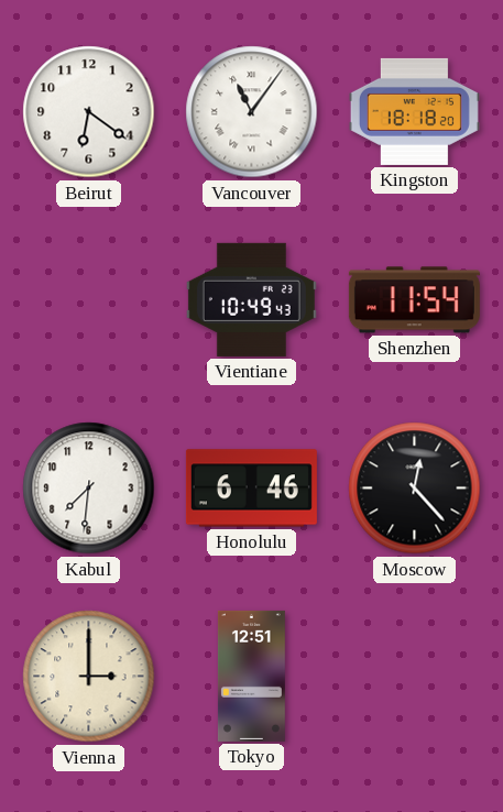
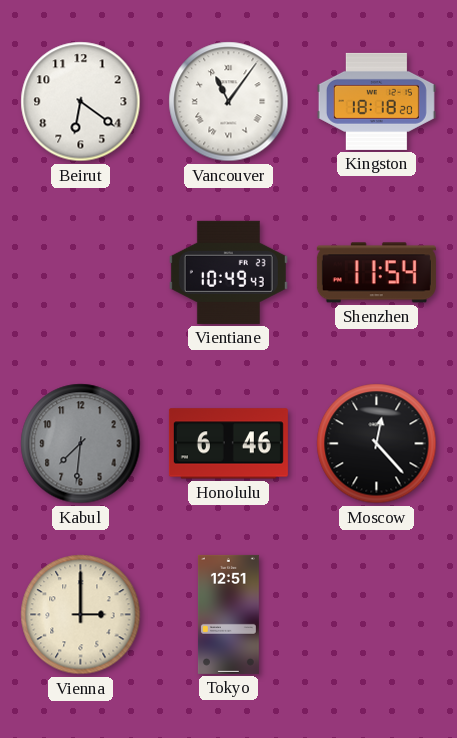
Kabul dial: white -> grey
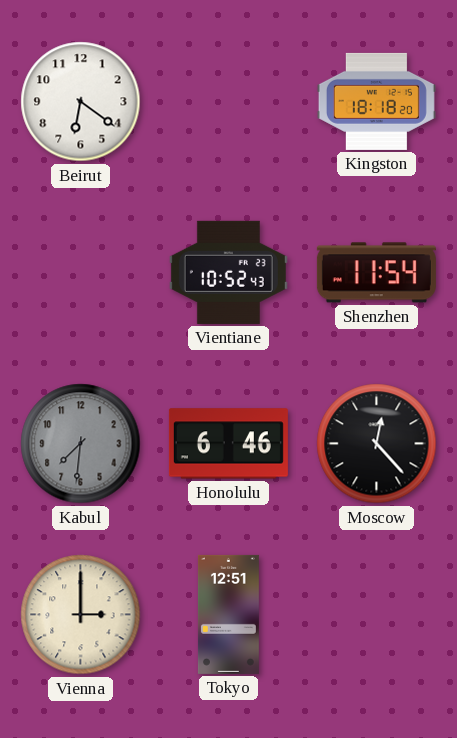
Vancouver: 11:06 -> none
Vientiane: 10:49 -> 10:52
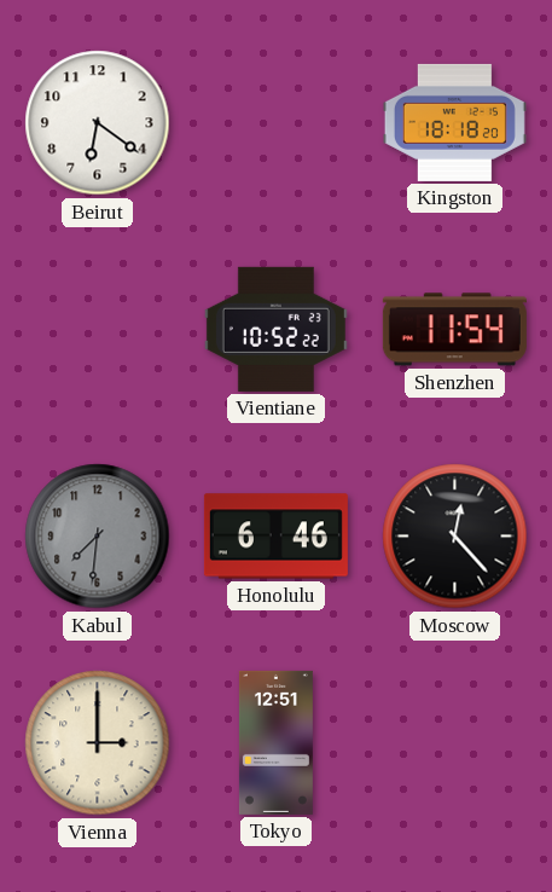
Vientiane: 10:52:43 -> 10:52:22
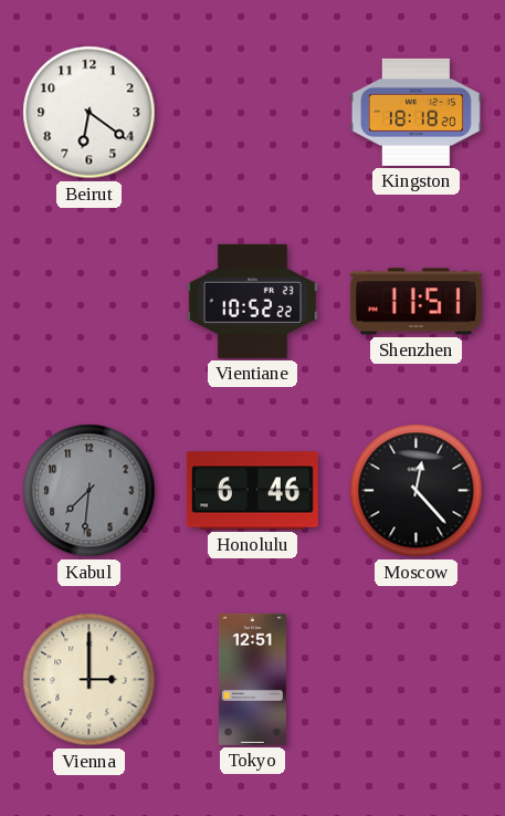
Shenzhen: 11:54 -> 11:51
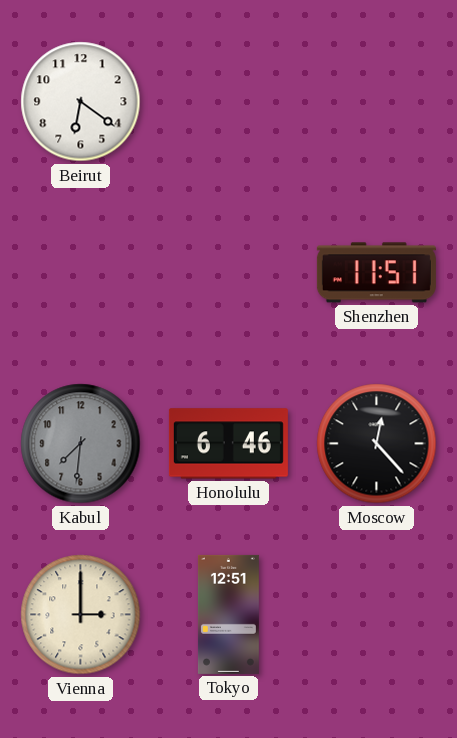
Kingston: 18:18 -> none
Vientiane: 10:52 -> none
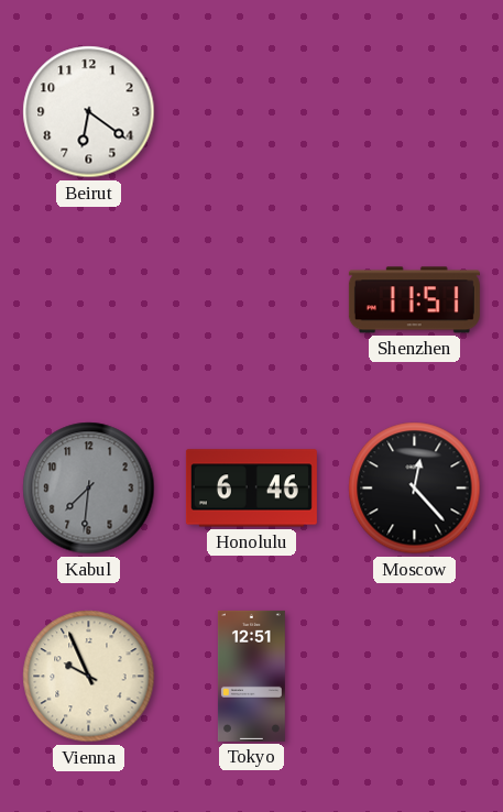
Vienna: 3:00 -> 9:56
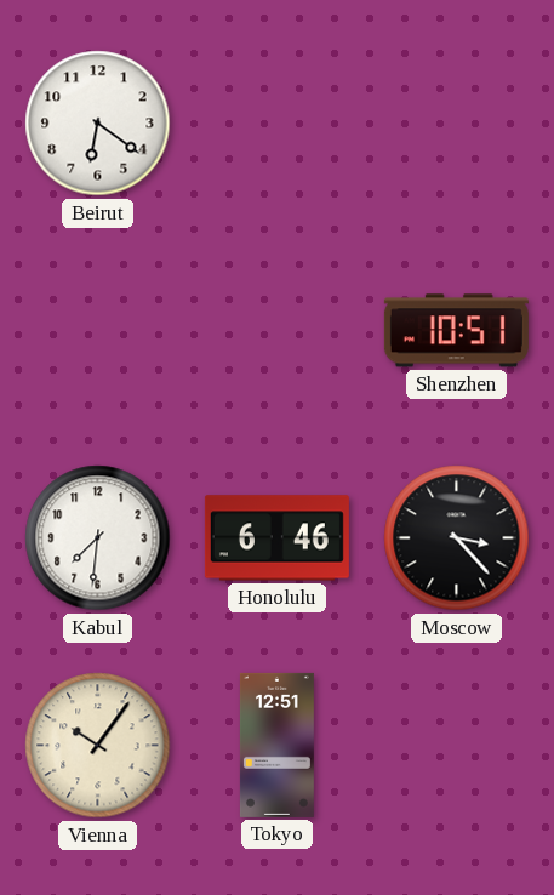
Shenzhen: 11:51 -> 10:51
Kabul dial: grey -> white
Moscow: 12:23 -> 3:23
Vienna: 9:56 -> 10:06
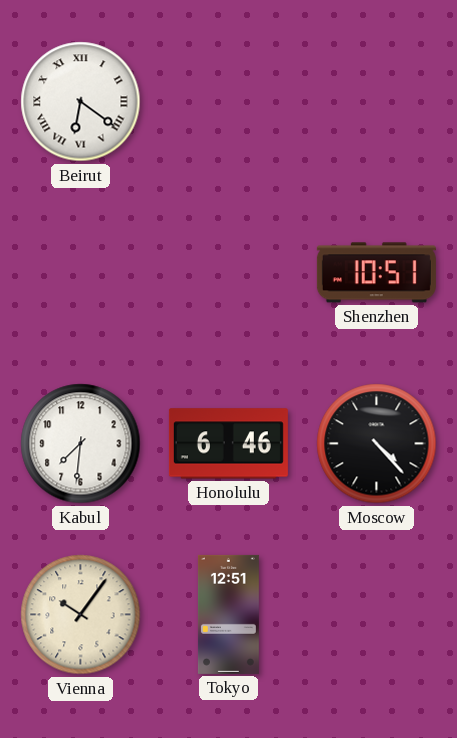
Beirut numerals: Arabic -> Roman
Moscow: 3:23 -> 4:23
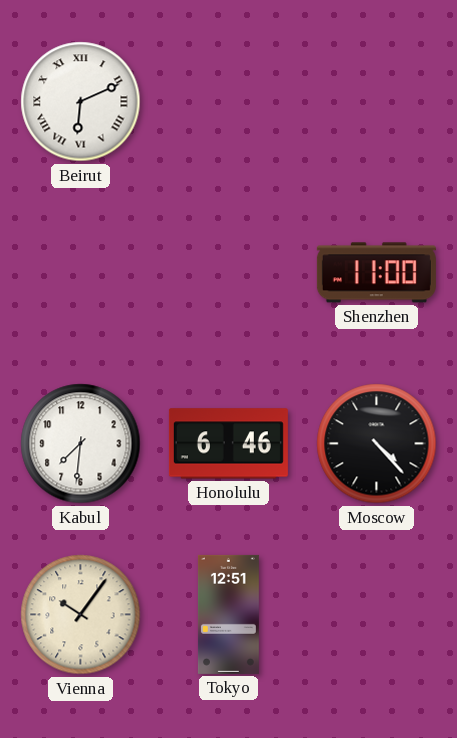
Beirut: 6:21 -> 6:11
Shenzhen: 10:51 -> 11:00
